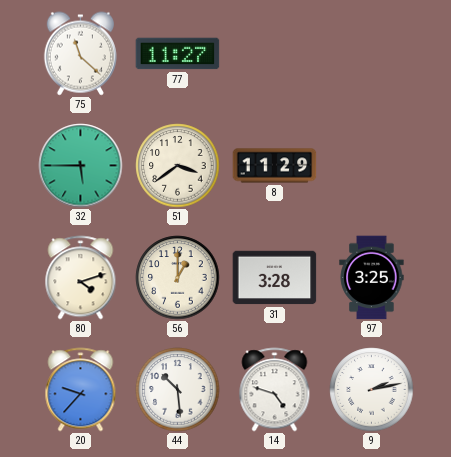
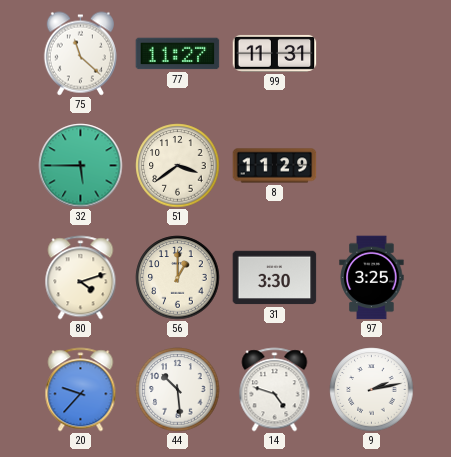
99: none -> 11:31
31: 3:28 -> 3:30
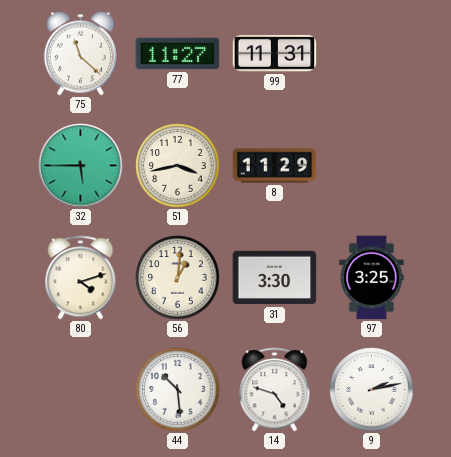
51: 3:39 -> 3:43
56: 1:00 -> 1:01
20: 9:37 -> none
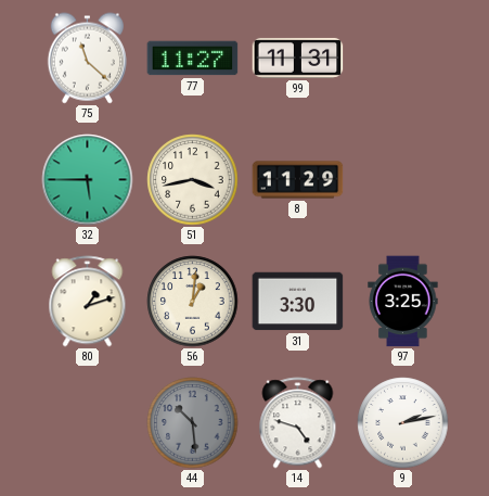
80: 4:12 -> 1:12
44 dial: white -> grey
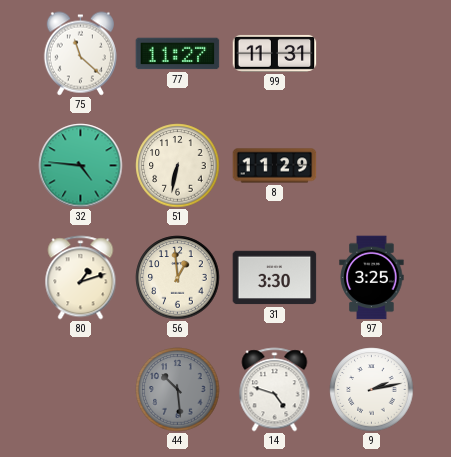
32: 5:45 -> 4:46
51: 3:43 -> 6:32
56: 1:01 -> 12:59
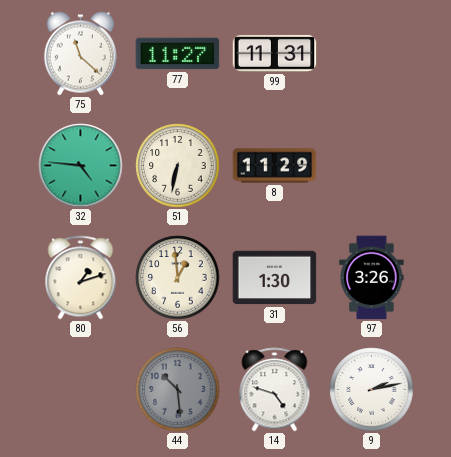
31: 3:30 -> 1:30
97: 3:25 -> 3:26
